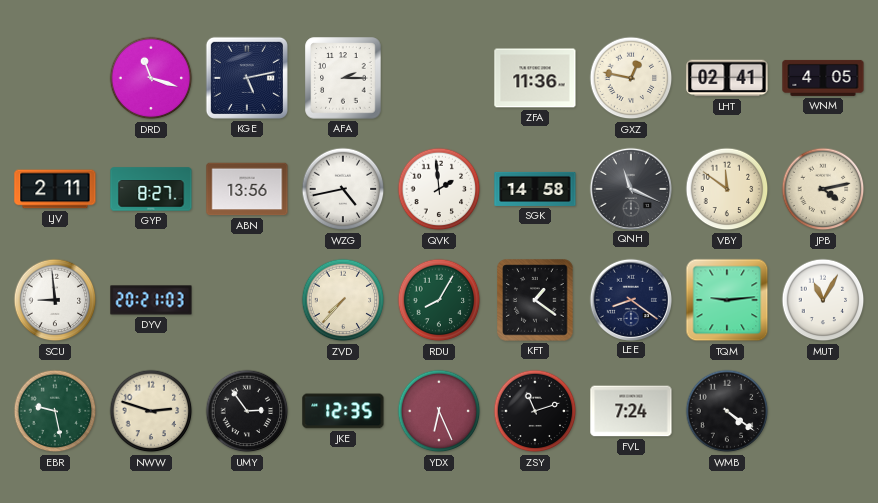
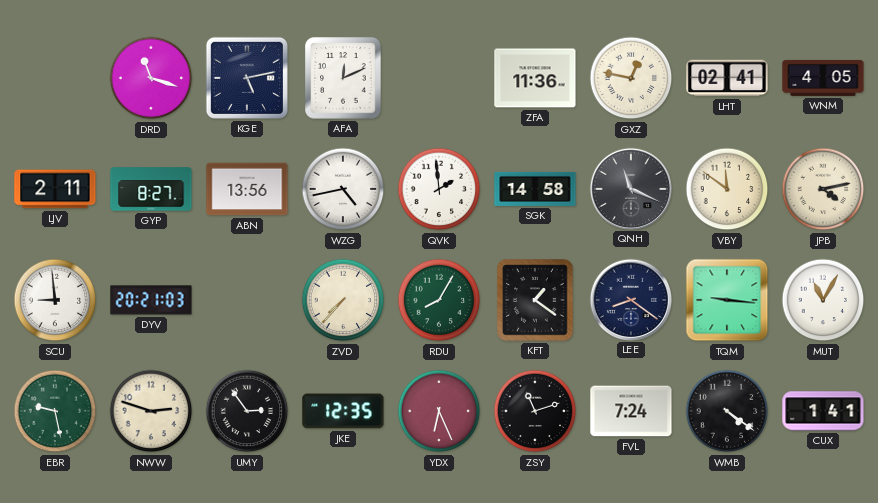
AFA: 2:15 -> 12:11
TQM: 9:14 -> 9:16
CUX: none -> 1:41
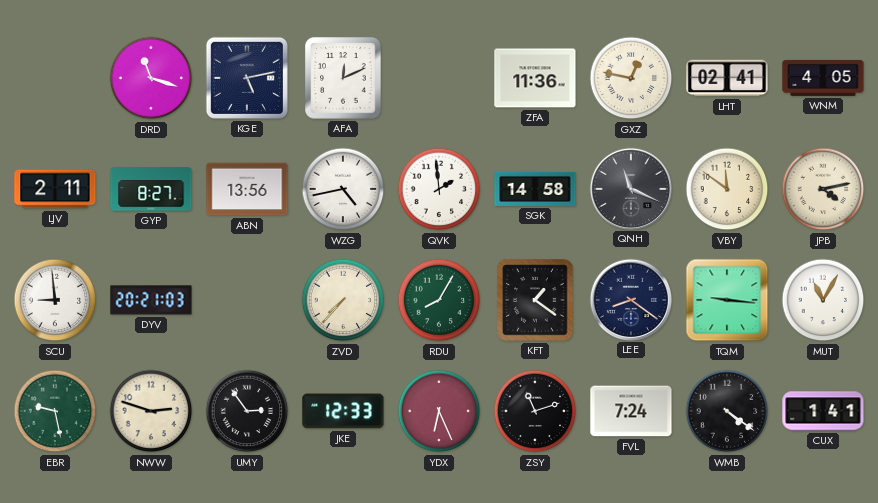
JKE: 12:35 -> 12:33
